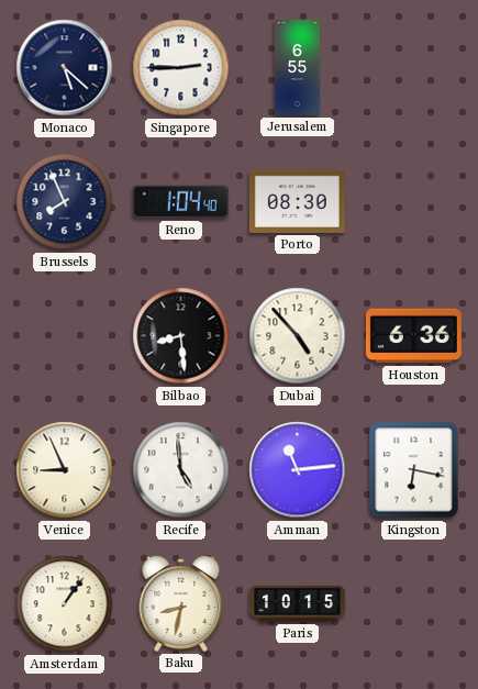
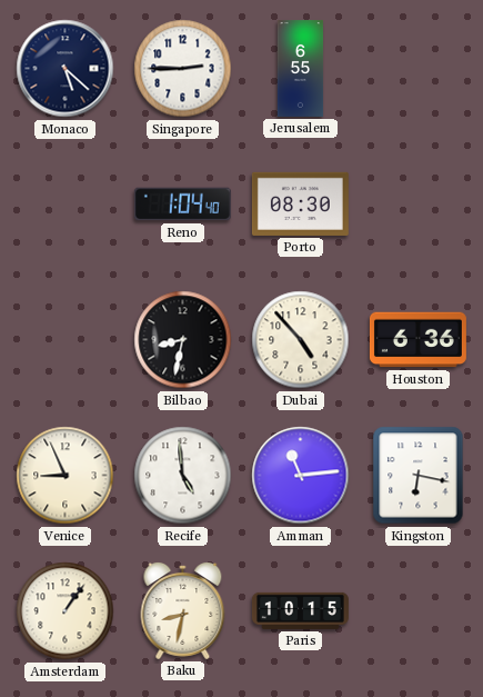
Brussels: 7:56 -> none
Bilbao: 8:29 -> 8:32
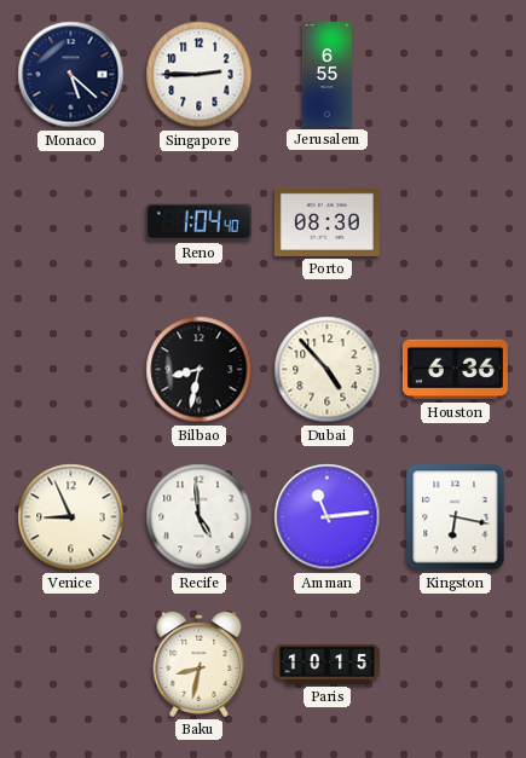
Amsterdam: 1:06 -> none
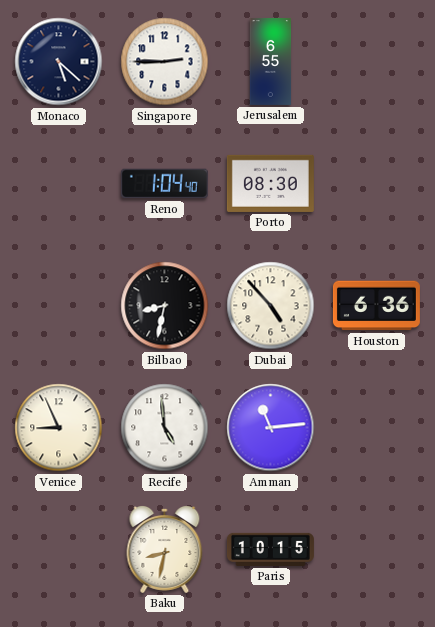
Kingston: 6:17 -> none
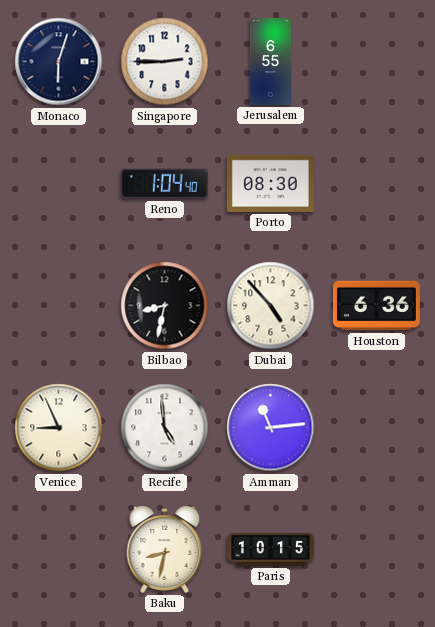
Monaco: 5:22 -> 6:03
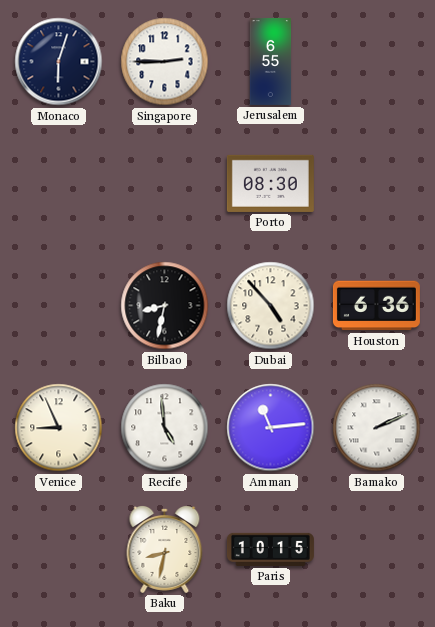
Reno: 1:04 -> none
Bamako: none -> 2:11
